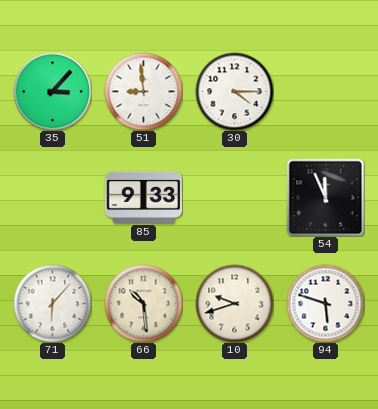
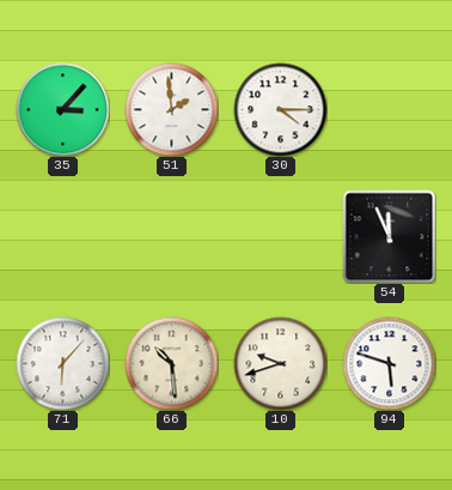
51: 8:59 -> 1:59
85: 9:33 -> none
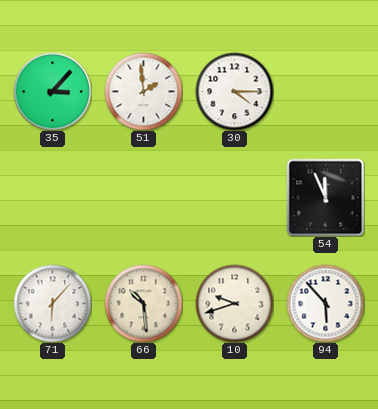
94: 5:48 -> 5:53
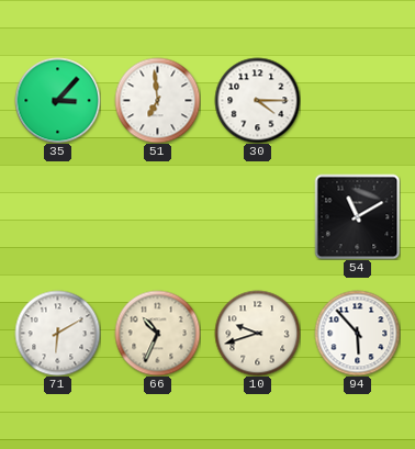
51: 1:59 -> 6:59
54: 11:56 -> 11:10
71: 6:07 -> 6:10
66: 10:29 -> 10:34
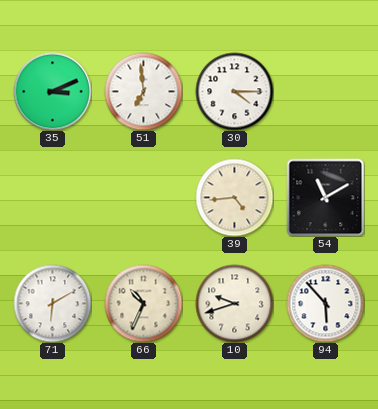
35: 3:07 -> 3:11
39: none -> 4:44
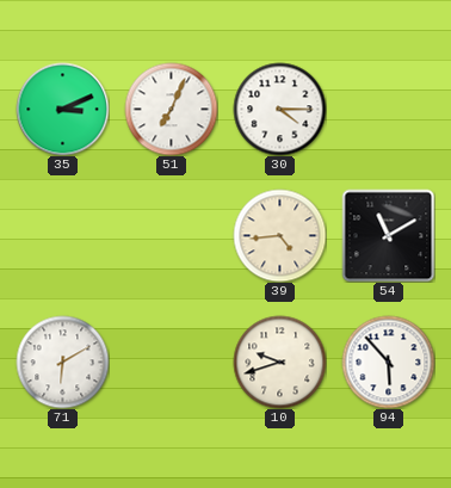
51: 6:59 -> 7:04
66: 10:34 -> none
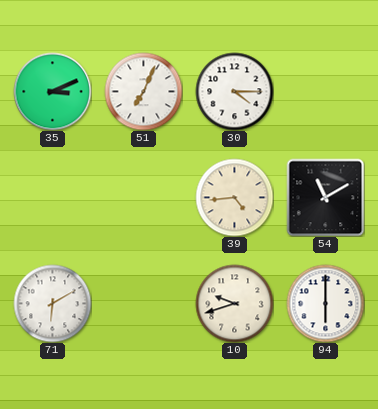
94: 5:53 -> 6:00
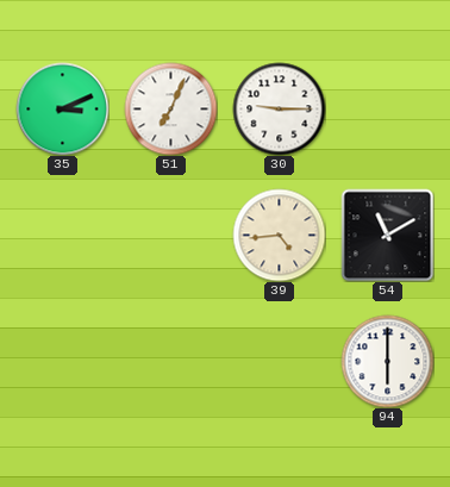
30: 4:15 -> 9:15
71: 6:10 -> none
10: 9:42 -> none
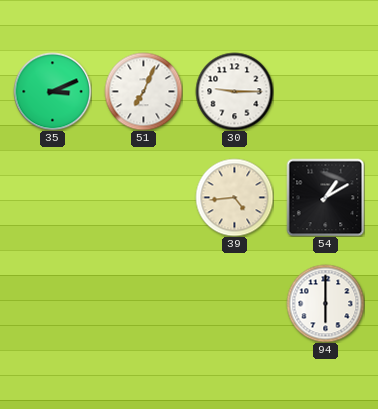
54: 11:10 -> 1:10
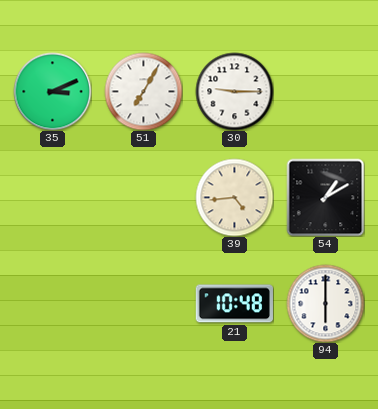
51: 7:04 -> 7:05
21: none -> 10:48
